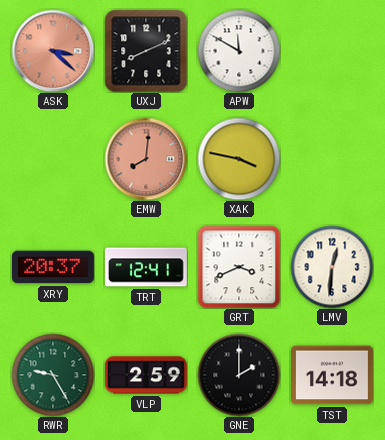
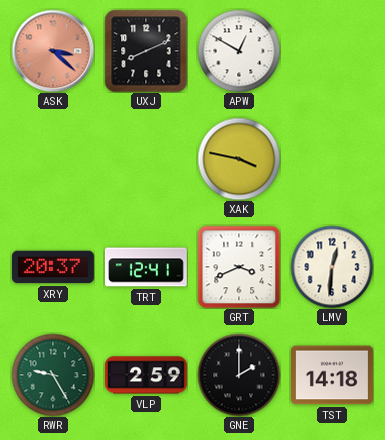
APW: 11:50 -> 12:50
EMW: 8:01 -> none
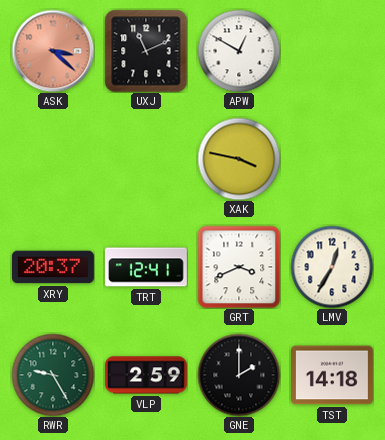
UXJ: 8:11 -> 11:11
LMV: 12:31 -> 12:35
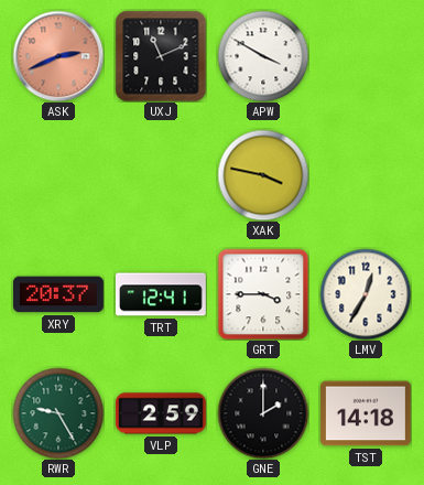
ASK: 3:22 -> 2:41
APW: 12:50 -> 3:50
GRT: 3:41 -> 3:45
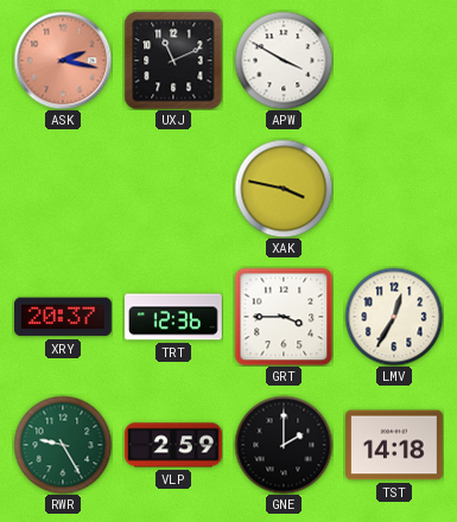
ASK: 2:41 -> 2:17
TRT: 12:41 -> 12:36
